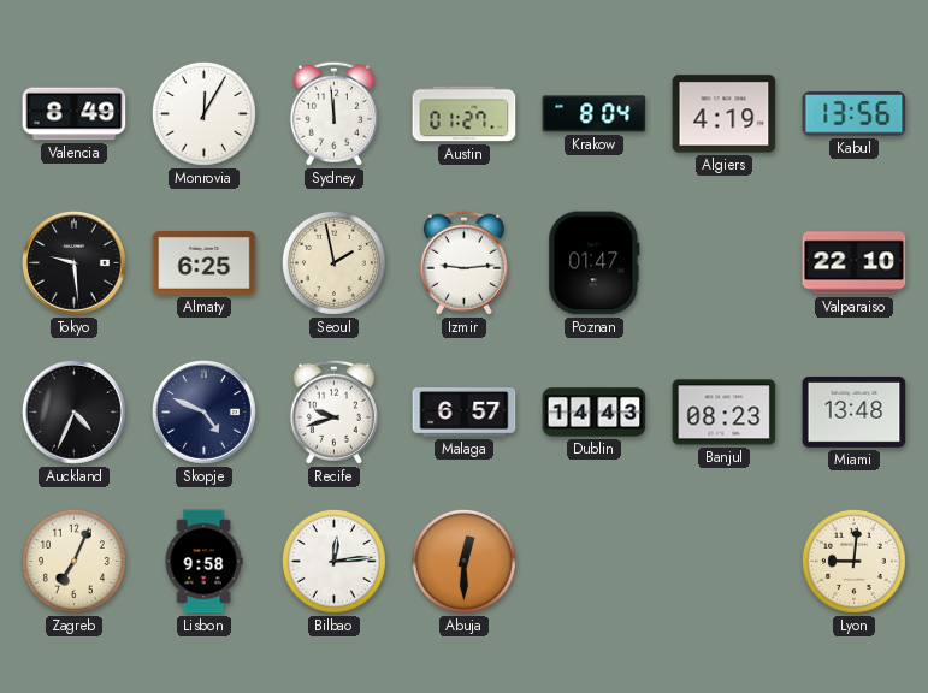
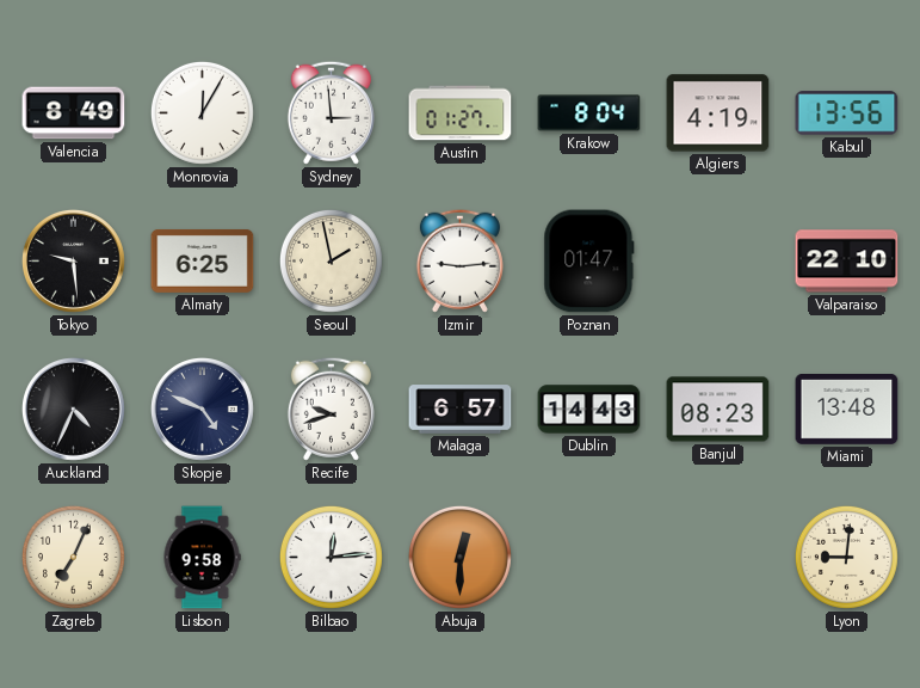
Sydney: 11:59 -> 2:59
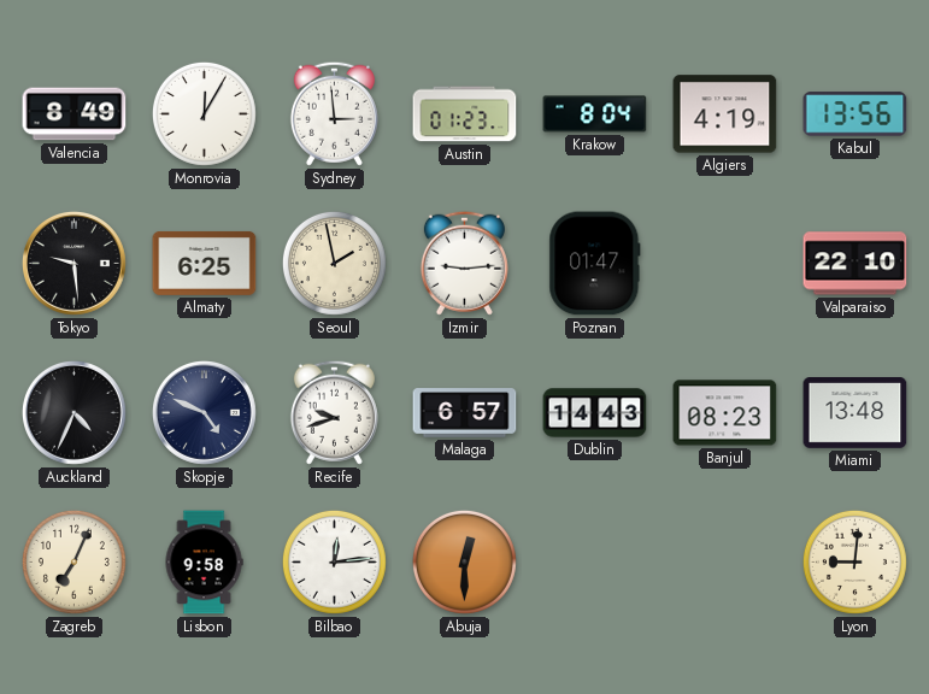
Austin: 01:27 -> 01:23
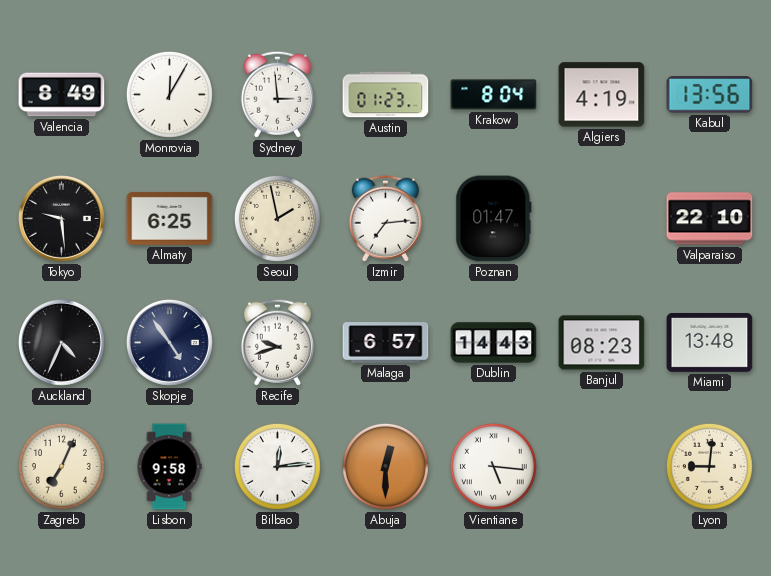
Izmir: 9:14 -> 7:14
Skopje: 4:49 -> 4:54
Vientiane: none -> 5:16
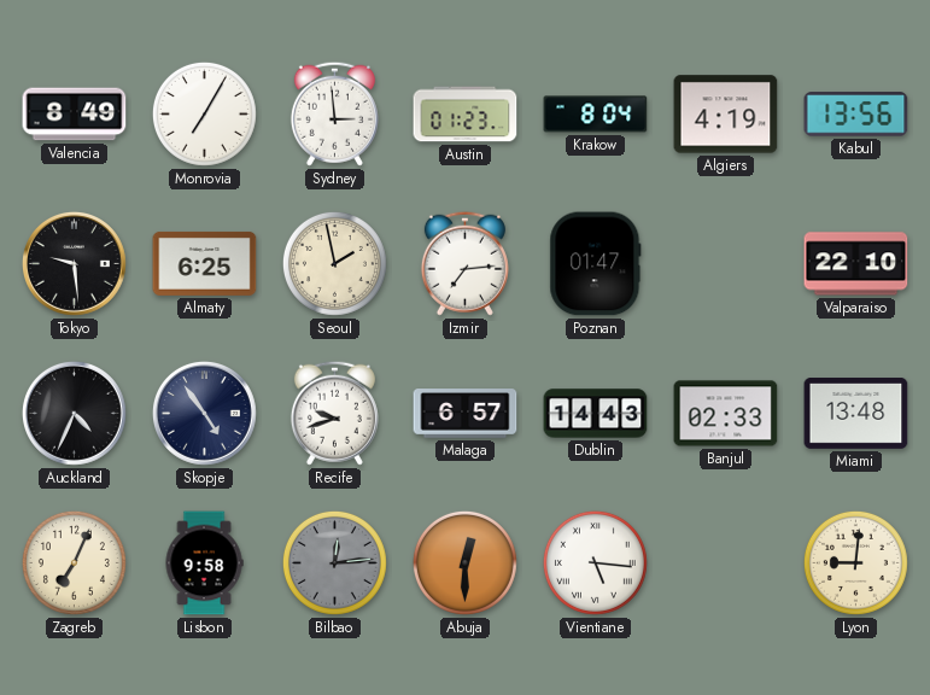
Monrovia: 12:05 -> 7:05
Banjul: 08:23 -> 02:33
Bilbao dial: white -> grey
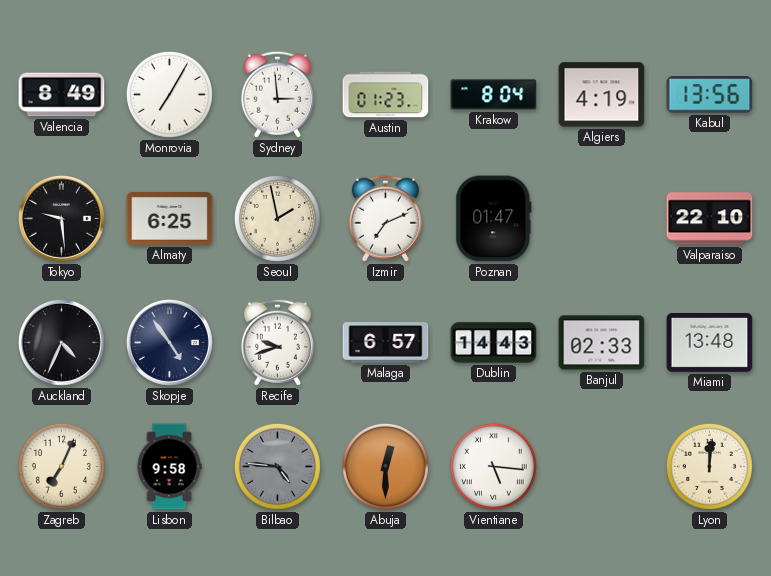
Izmir: 7:14 -> 7:11
Bilbao: 12:14 -> 4:46
Lyon: 9:01 -> 12:01
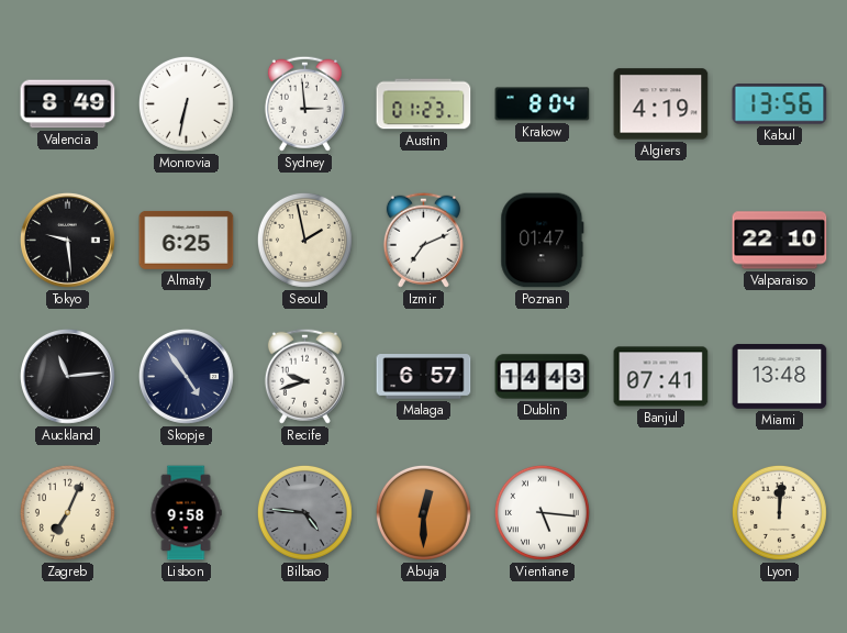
Monrovia: 7:05 -> 6:32
Auckland: 4:34 -> 11:14
Banjul: 02:33 -> 07:41
